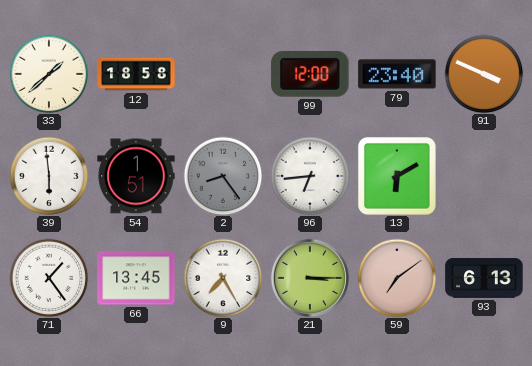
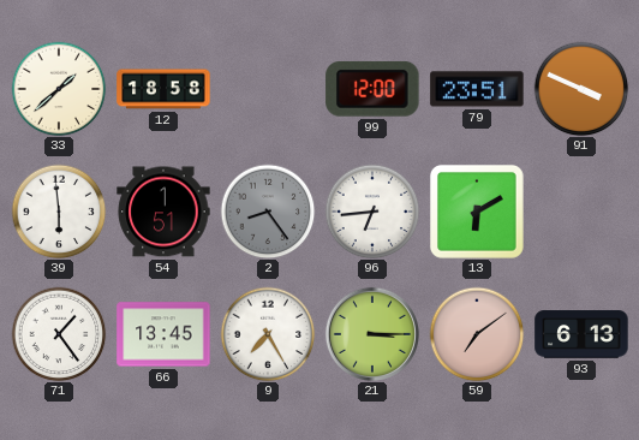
79: 23:40 -> 23:51
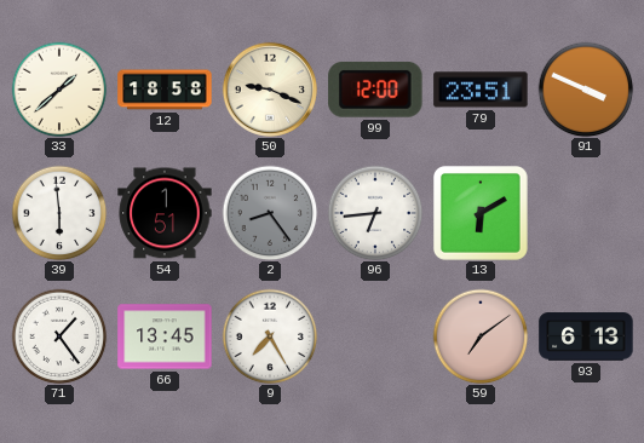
50: none -> 9:19
21: 3:15 -> none
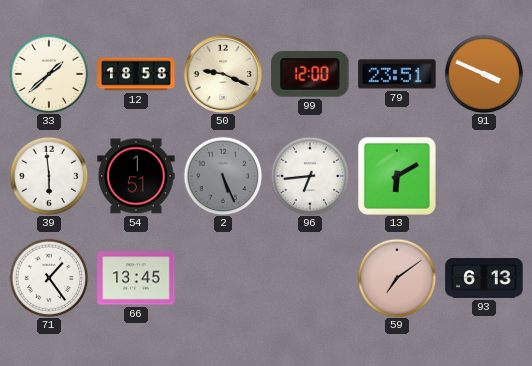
2: 8:24 -> 5:26
9: 7:25 -> none
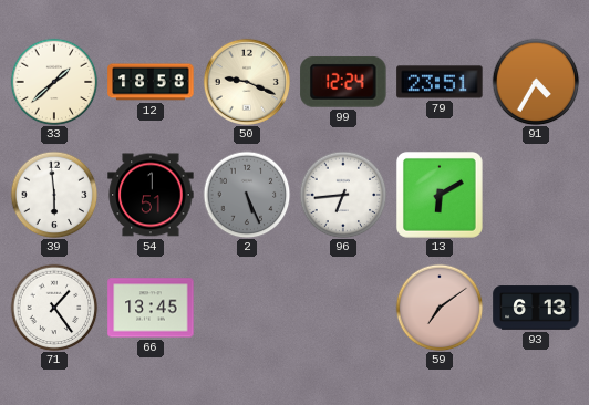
99: 12:00 -> 12:24
91: 3:49 -> 4:35
